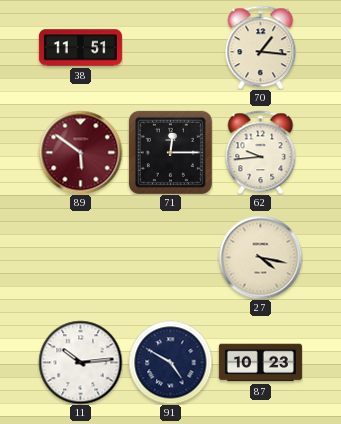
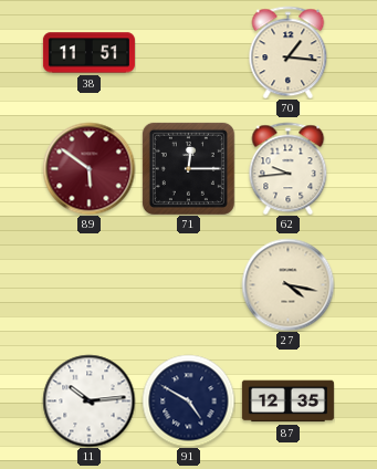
87: 10:23 -> 12:35
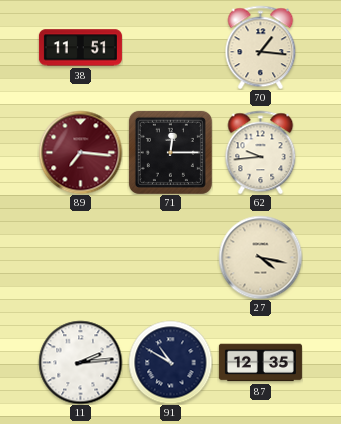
89: 5:51 -> 7:16
11: 10:14 -> 2:14
91: 4:50 -> 10:50
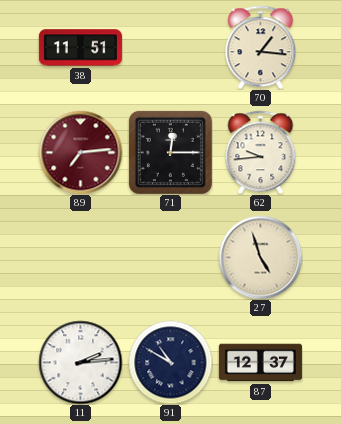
89: 7:16 -> 7:14
27: 4:17 -> 4:57
87: 12:35 -> 12:37
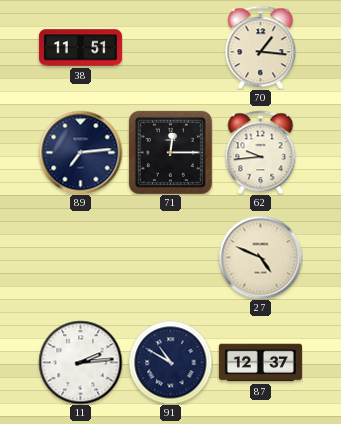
89 dial: burgundy -> navy
27: 4:57 -> 4:49
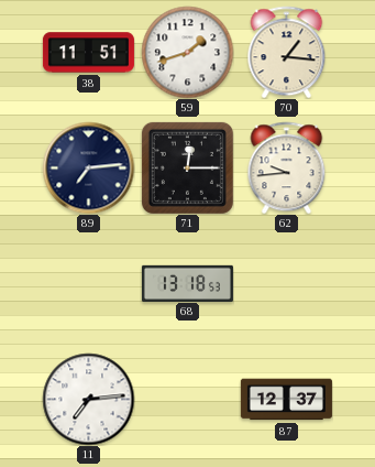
59: none -> 1:42
68: none -> 13:18
27: 4:49 -> none
11: 2:14 -> 7:14
91: 10:50 -> none
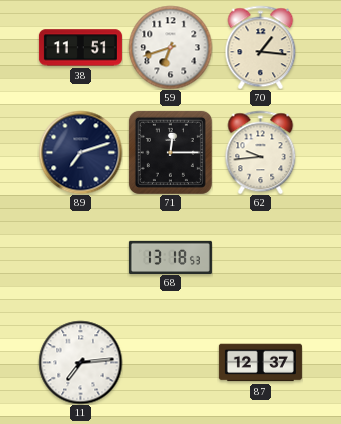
59: 1:42 -> 6:42
89: 7:14 -> 7:12
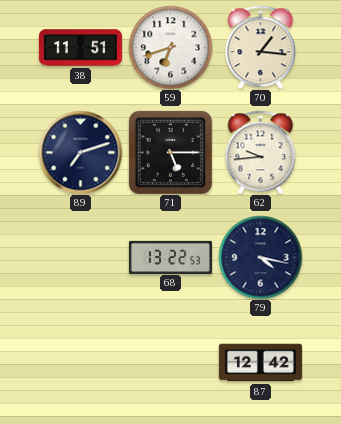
71: 12:15 -> 5:15
68: 13:18 -> 13:22
79: none -> 4:17
11: 7:14 -> none
87: 12:37 -> 12:42
